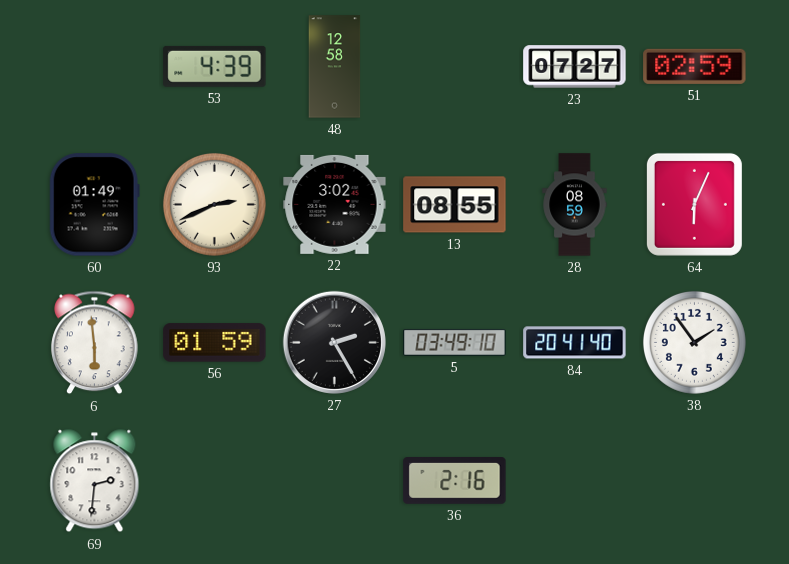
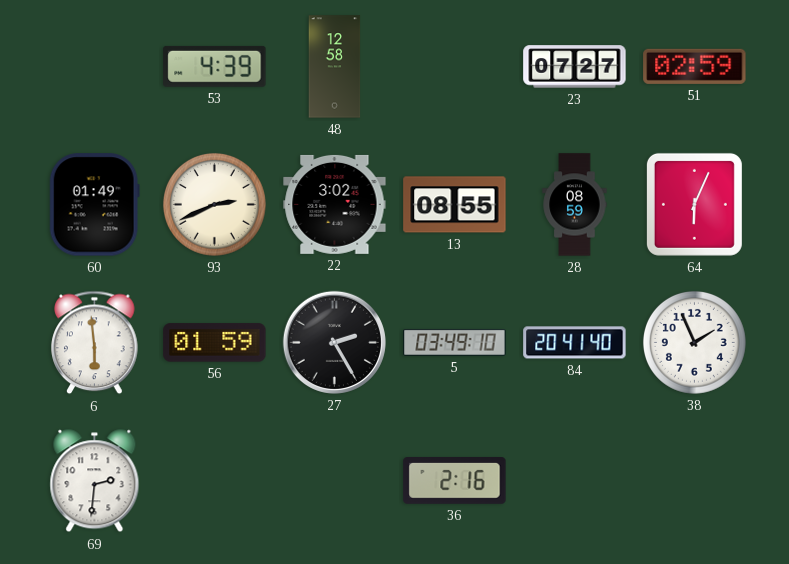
38: 1:54 -> 1:56
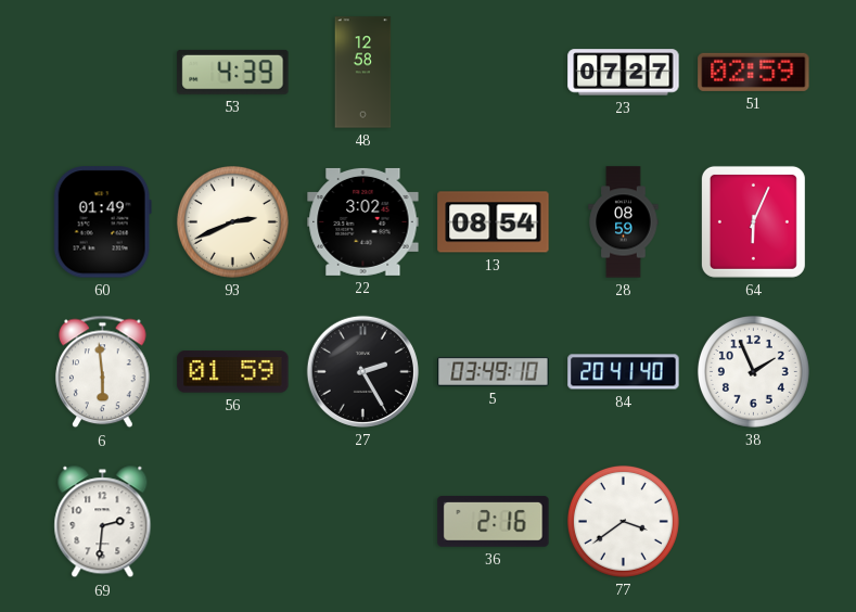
13: 08:55 -> 08:54
77: none -> 3:39
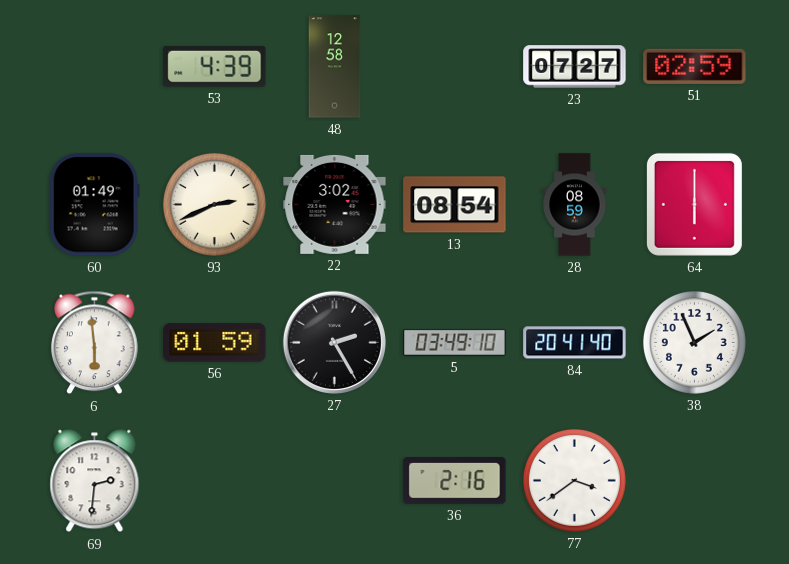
64: 6:04 -> 6:00
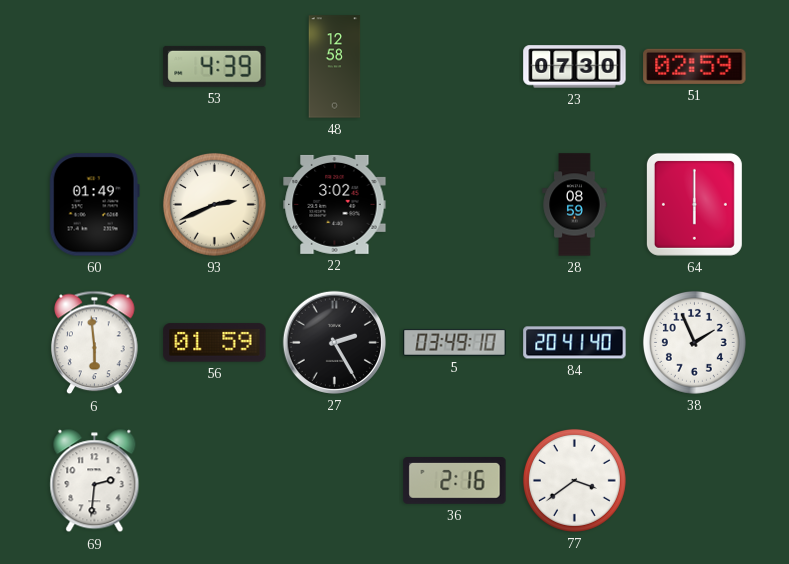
23: 07:27 -> 07:30
13: 08:54 -> none
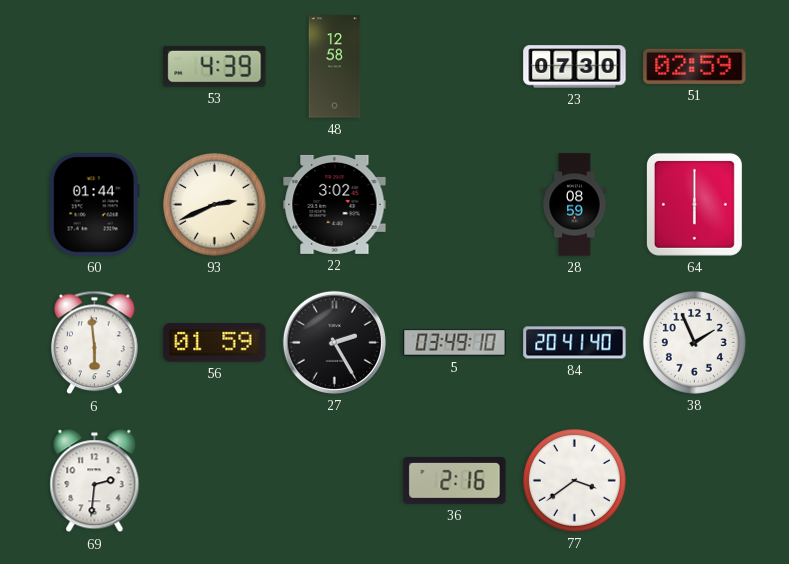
60: 01:49 -> 01:44
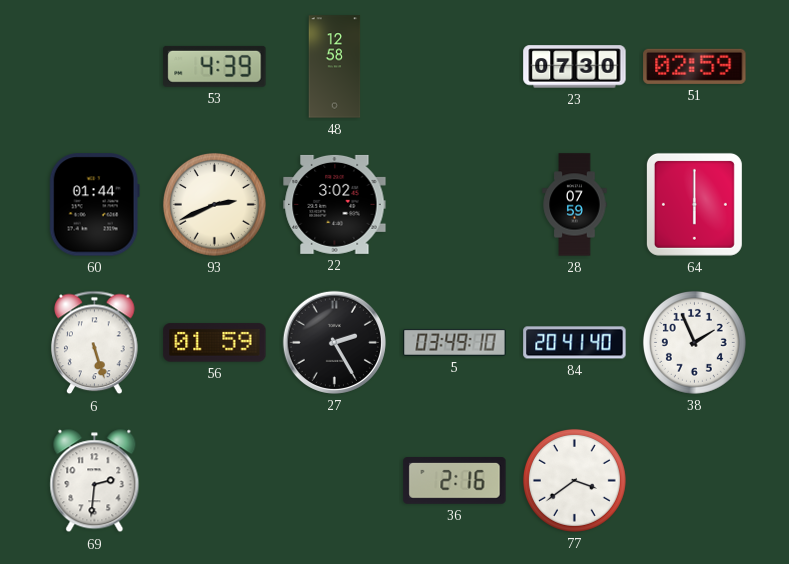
28: 08:59 -> 07:59
6: 5:59 -> 5:27
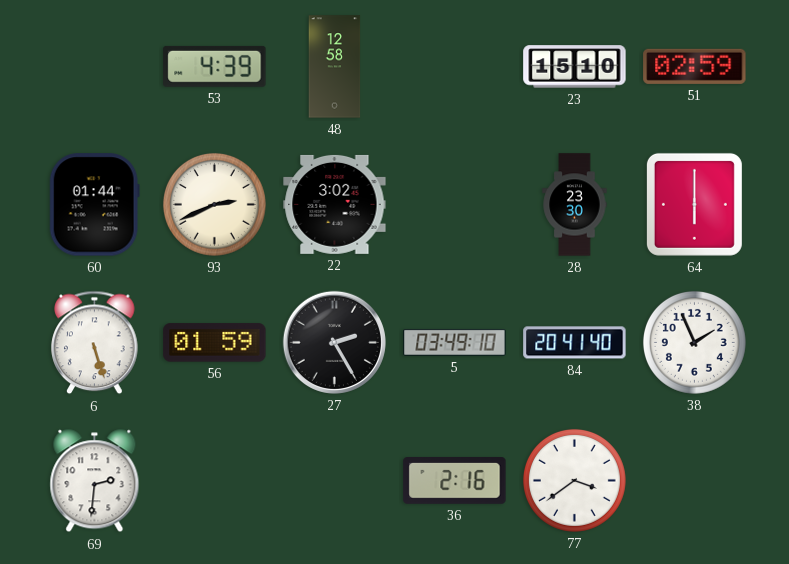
23: 07:30 -> 15:10
28: 07:59 -> 23:30
